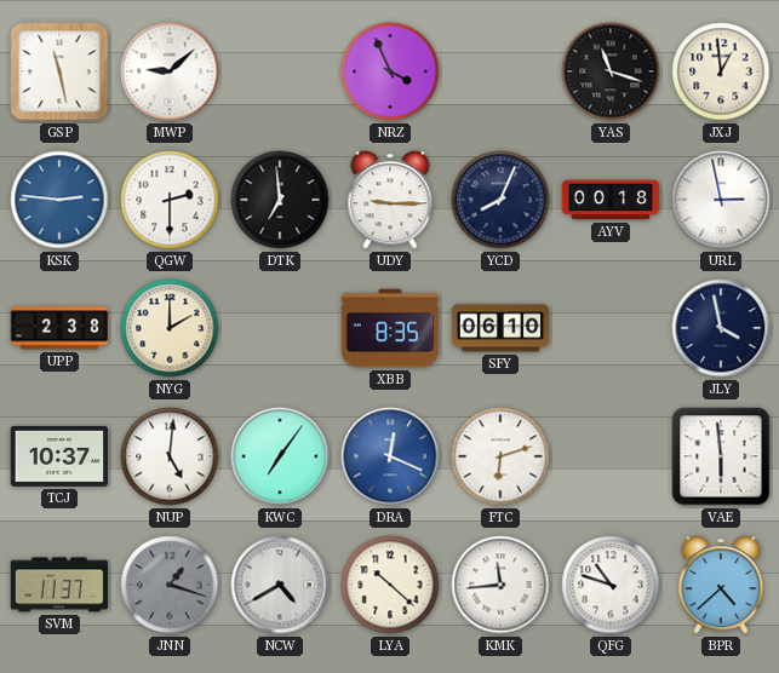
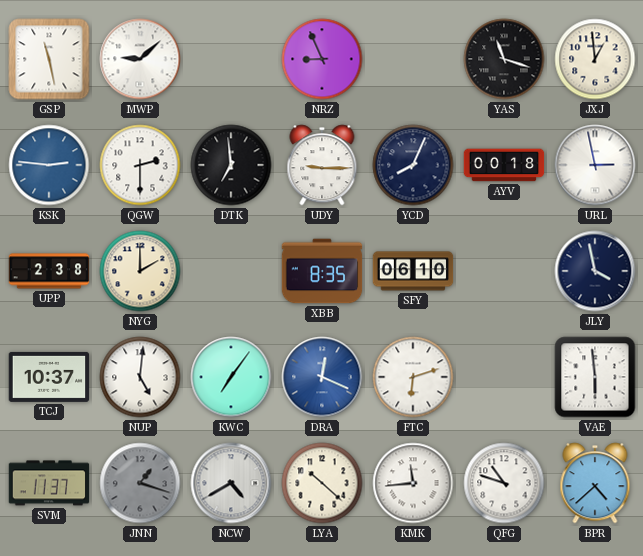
NRZ: 3:56 -> 8:56
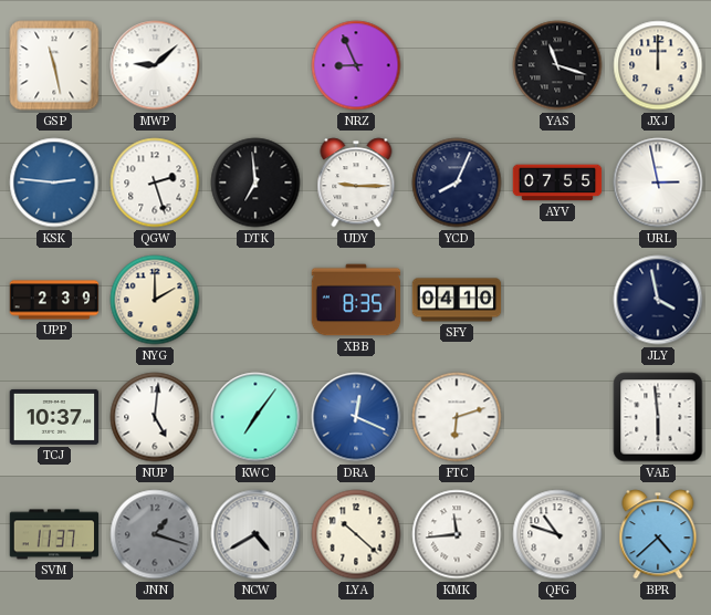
JXJ: 12:59 -> 12:00
QGW: 2:30 -> 2:27
AYV: 00:18 -> 07:55
UPP: 2:38 -> 2:39
SFY: 06:10 -> 04:10
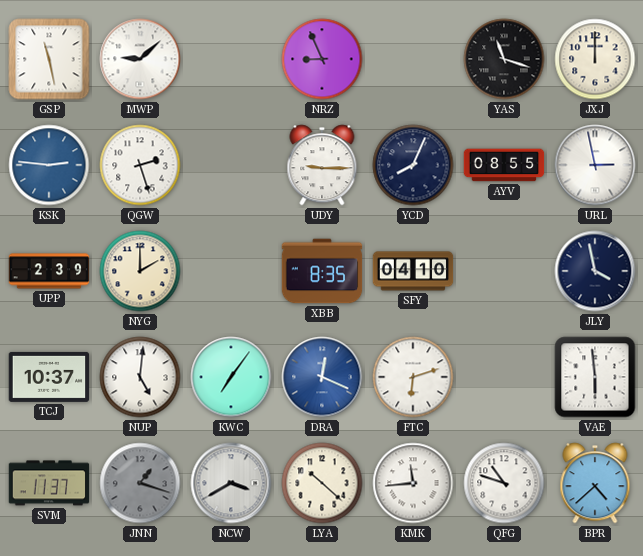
DTK: 6:59 -> none
AYV: 07:55 -> 08:55
NCW: 4:40 -> 3:40
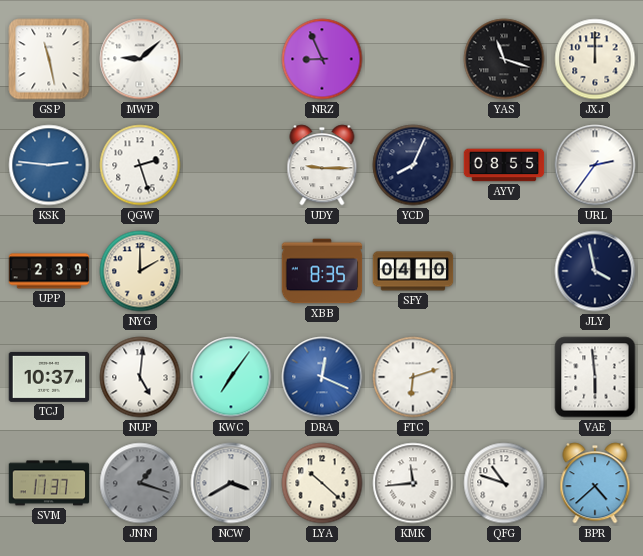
URL: 2:58 -> 2:36
